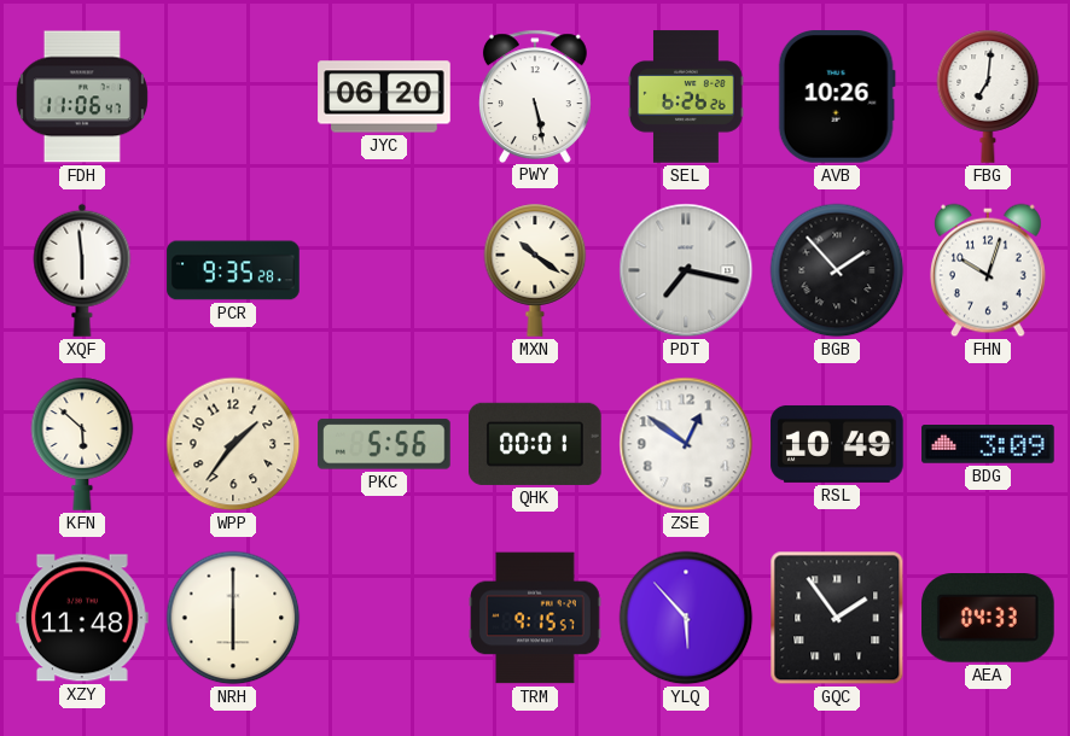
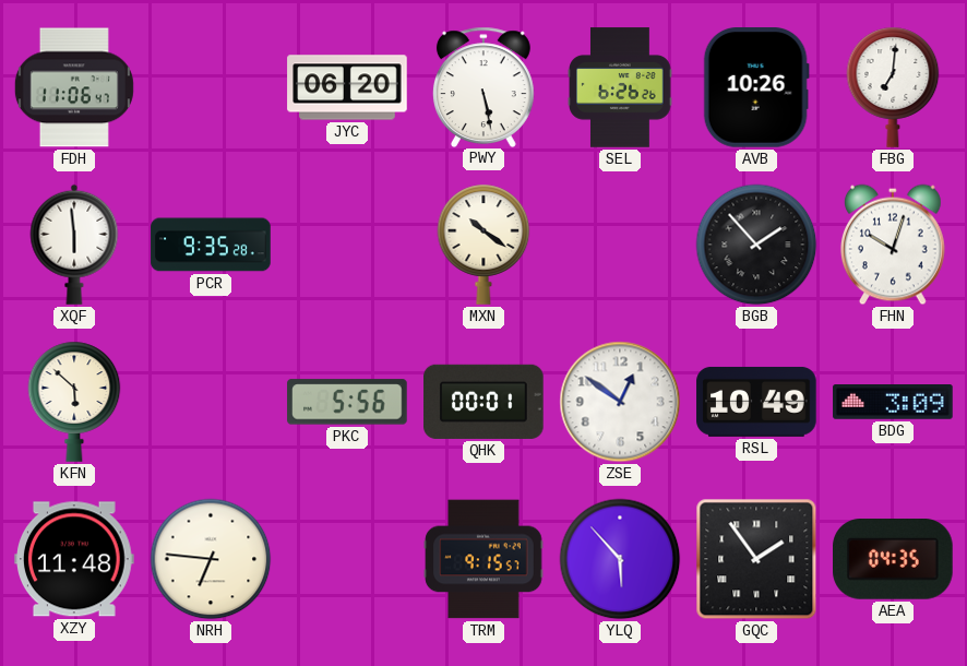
PDT: 7:17 -> none
WPP: 1:36 -> none
NRH: 6:00 -> 6:46
AEA: 04:33 -> 04:35
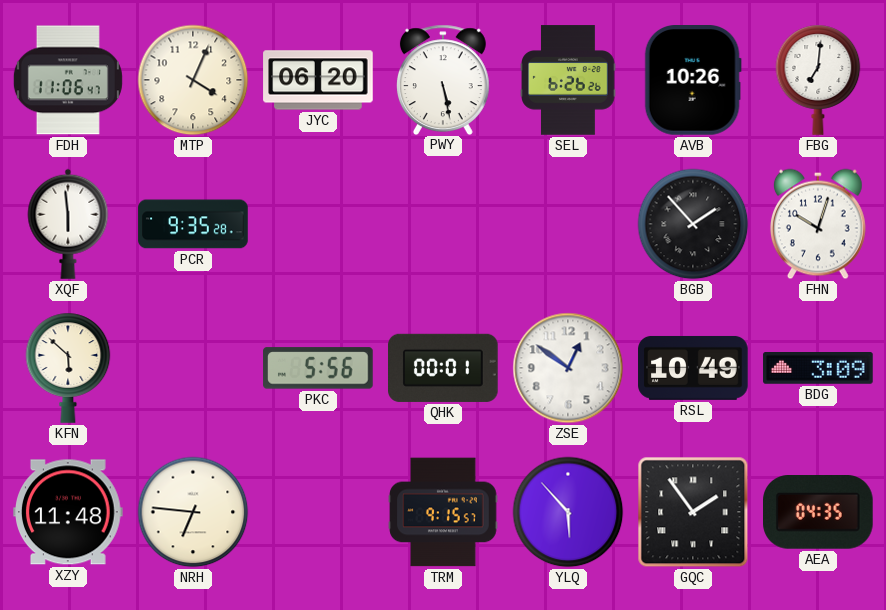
MTP: none -> 4:04
MXN: 10:21 -> none
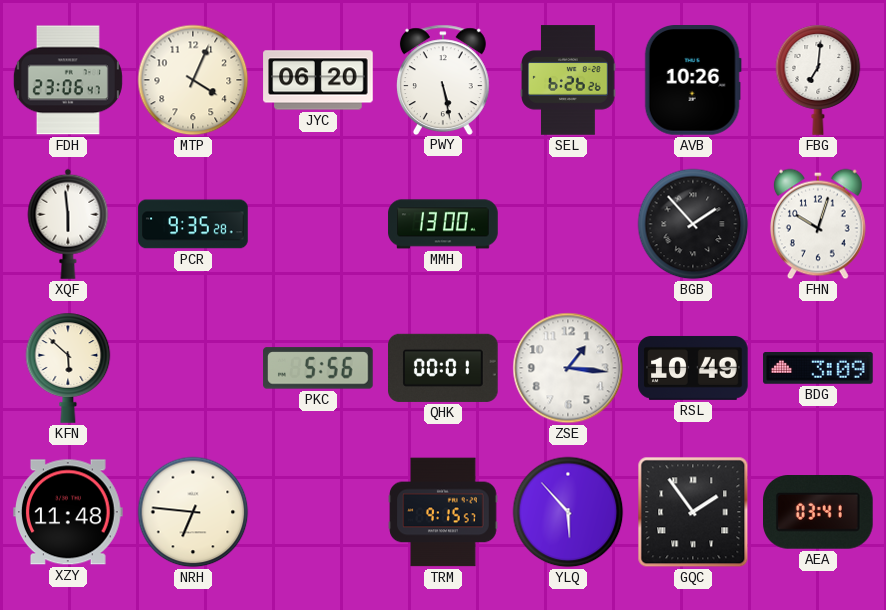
FDH: 11:06 -> 23:06
MMH: none -> 13:00
ZSE: 12:51 -> 1:16
AEA: 04:35 -> 03:41
